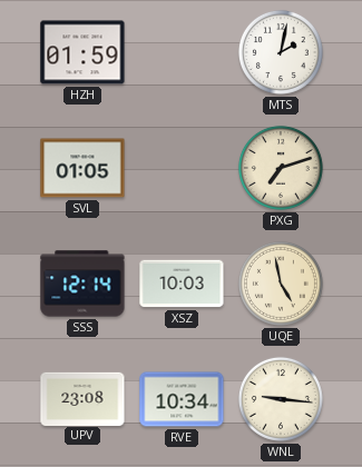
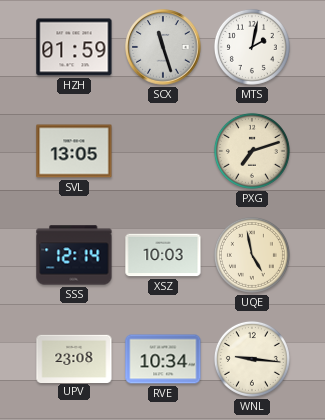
SCX: none -> 11:27
SVL: 01:05 -> 13:05
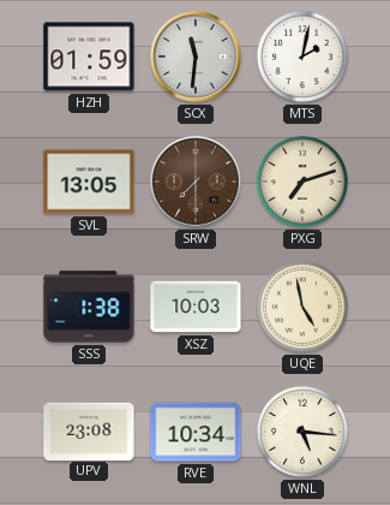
SCX: 11:27 -> 11:31
SRW: none -> 7:30
SSS: 12:14 -> 1:38
WNL: 9:16 -> 5:16
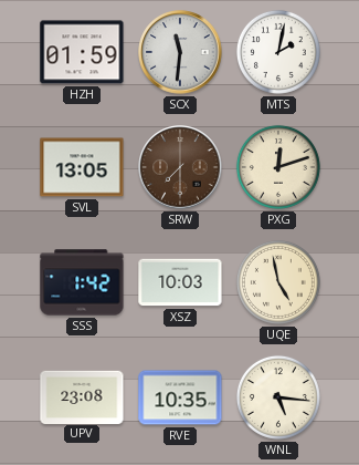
PXG: 7:12 -> 12:12
SSS: 1:38 -> 1:42
RVE: 10:34 -> 10:35
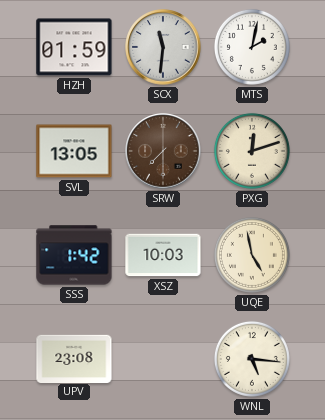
RVE: 10:35 -> none
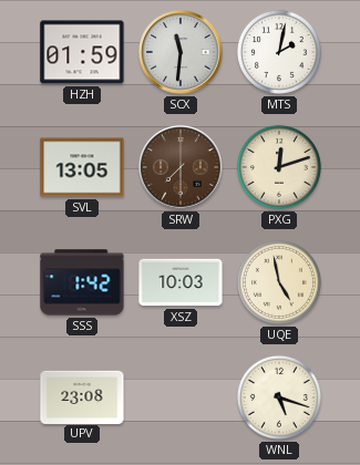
WNL: 5:16 -> 5:18
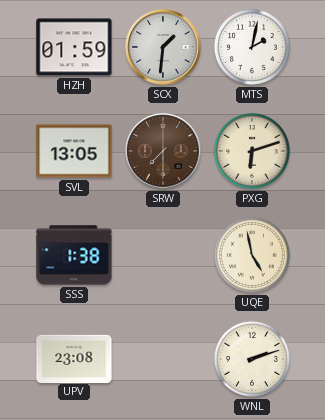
SCX: 11:31 -> 1:31
PXG: 12:12 -> 6:12
SSS: 1:42 -> 1:38
XSZ: 10:03 -> none
WNL: 5:18 -> 2:12
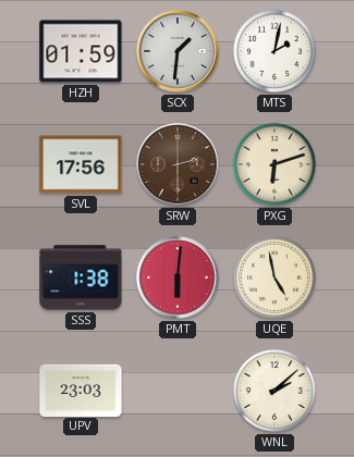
SVL: 13:05 -> 17:56
SRW: 7:30 -> 2:30
PMT: none -> 6:01
UPV: 23:08 -> 23:03
WNL: 2:12 -> 2:08
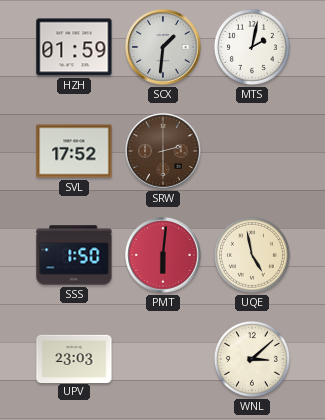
SVL: 17:56 -> 17:52
PXG: 6:12 -> none
SSS: 1:38 -> 1:50
WNL: 2:08 -> 3:08
